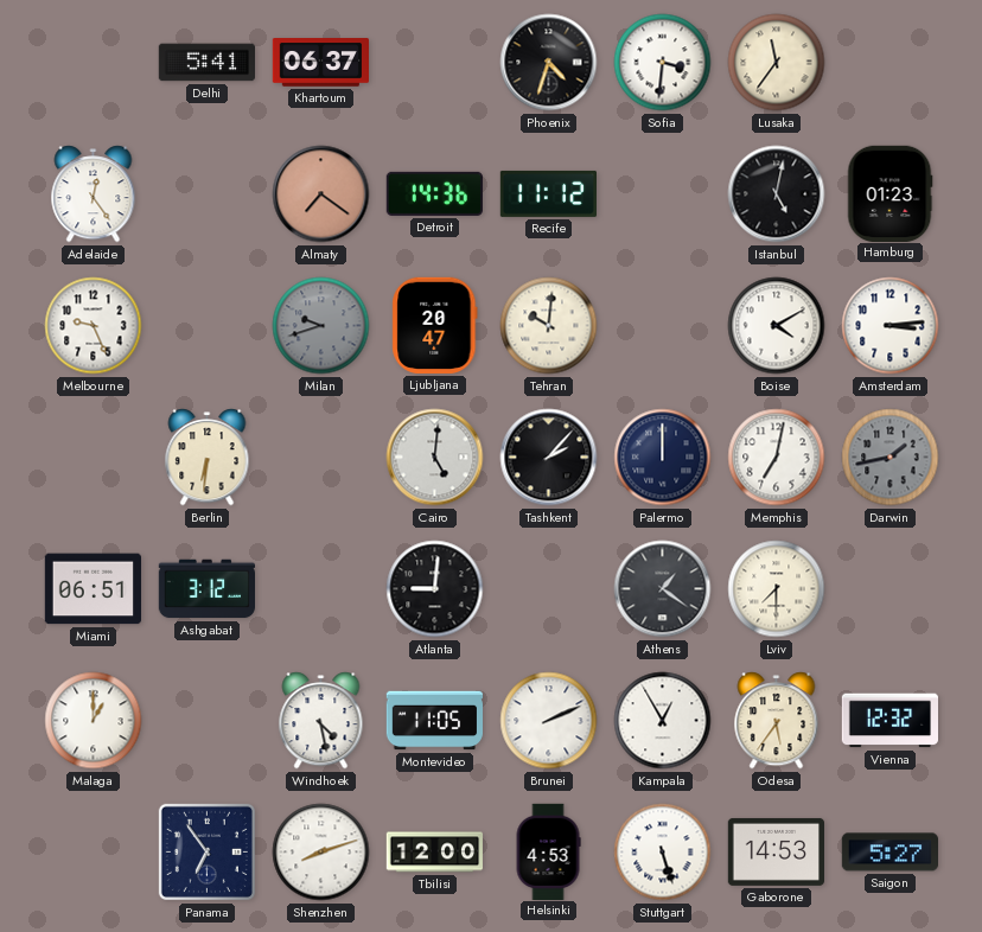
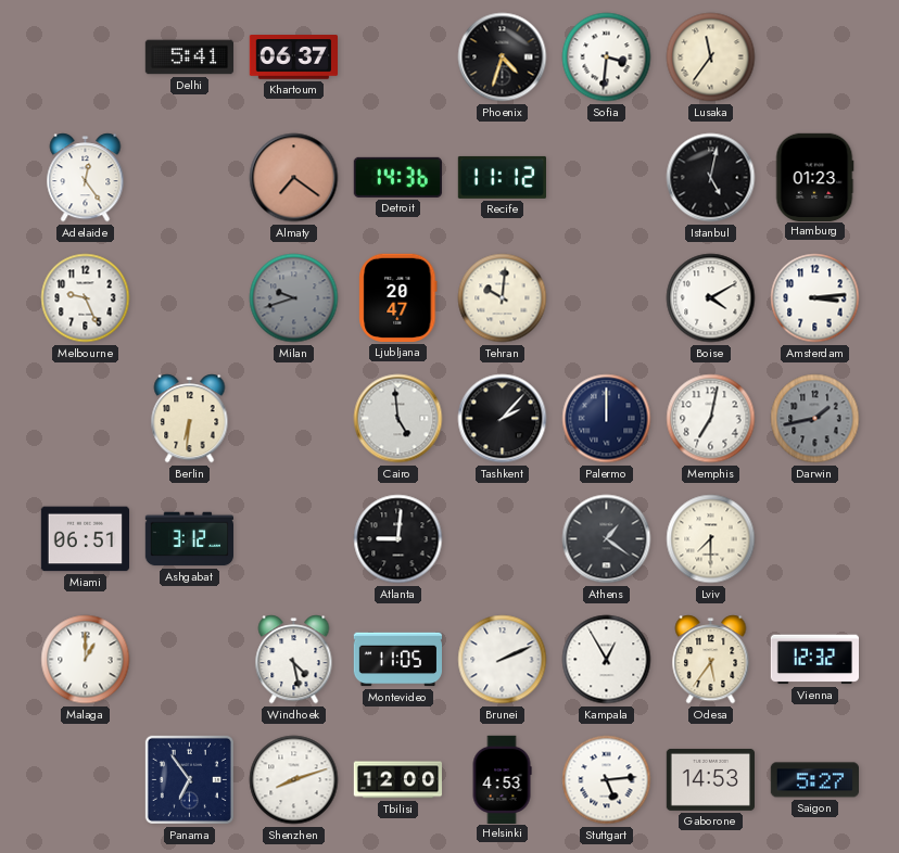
Cairo: 5:01 -> 4:59
Stuttgart: 5:27 -> 5:14
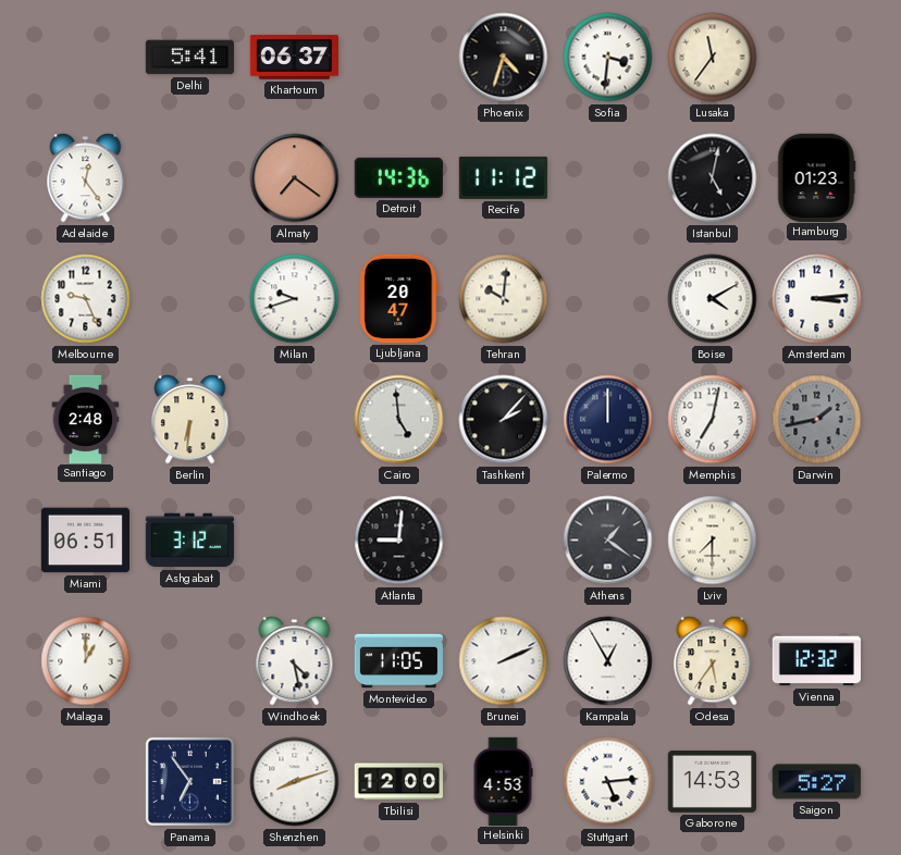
Milan dial: grey -> white
Santiago: none -> 2:48
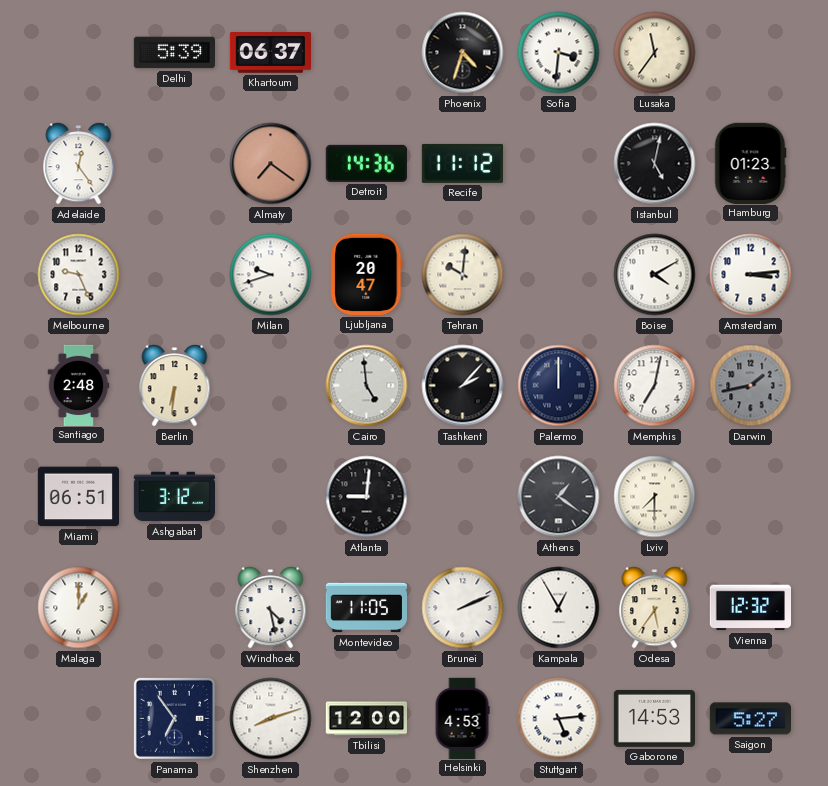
Delhi: 5:41 -> 5:39
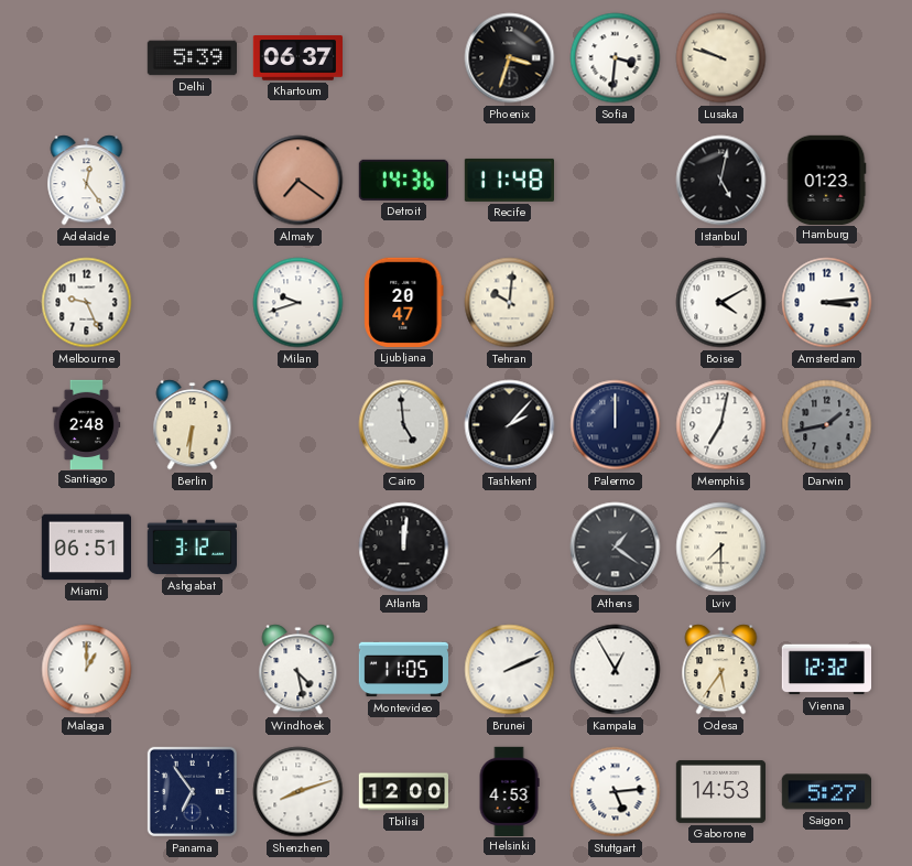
Phoenix: 4:33 -> 3:33
Lusaka: 11:36 -> 9:48
Recife: 11:12 -> 11:48
Atlanta: 9:01 -> 12:01
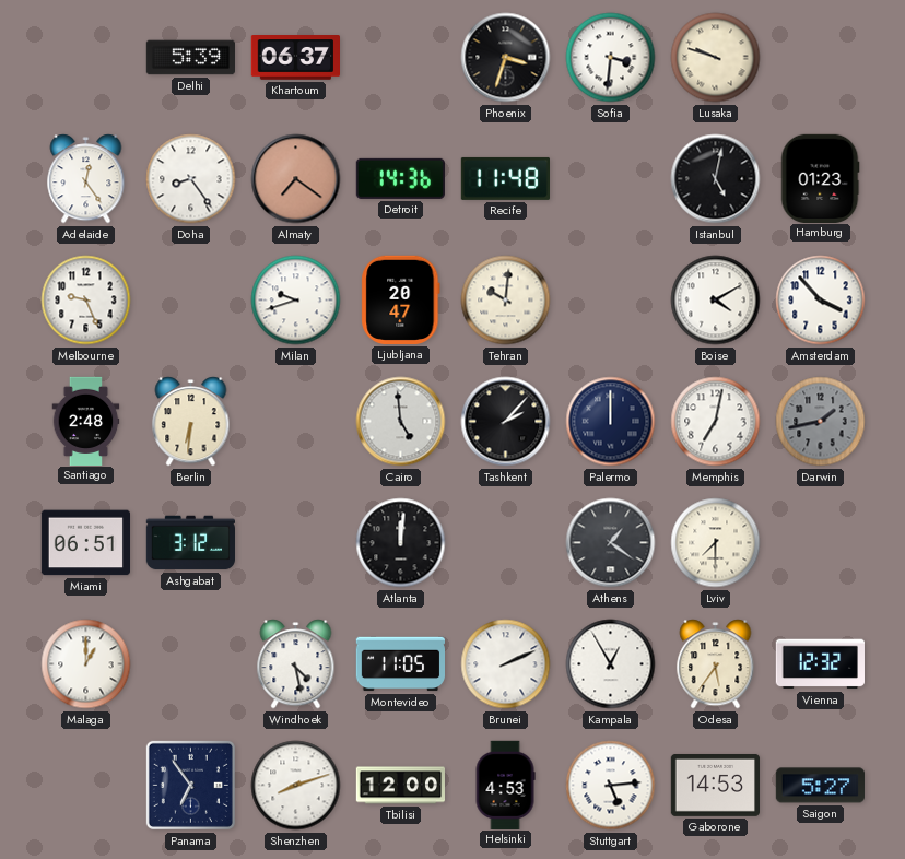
Doha: none -> 8:24
Amsterdam: 3:14 -> 3:53
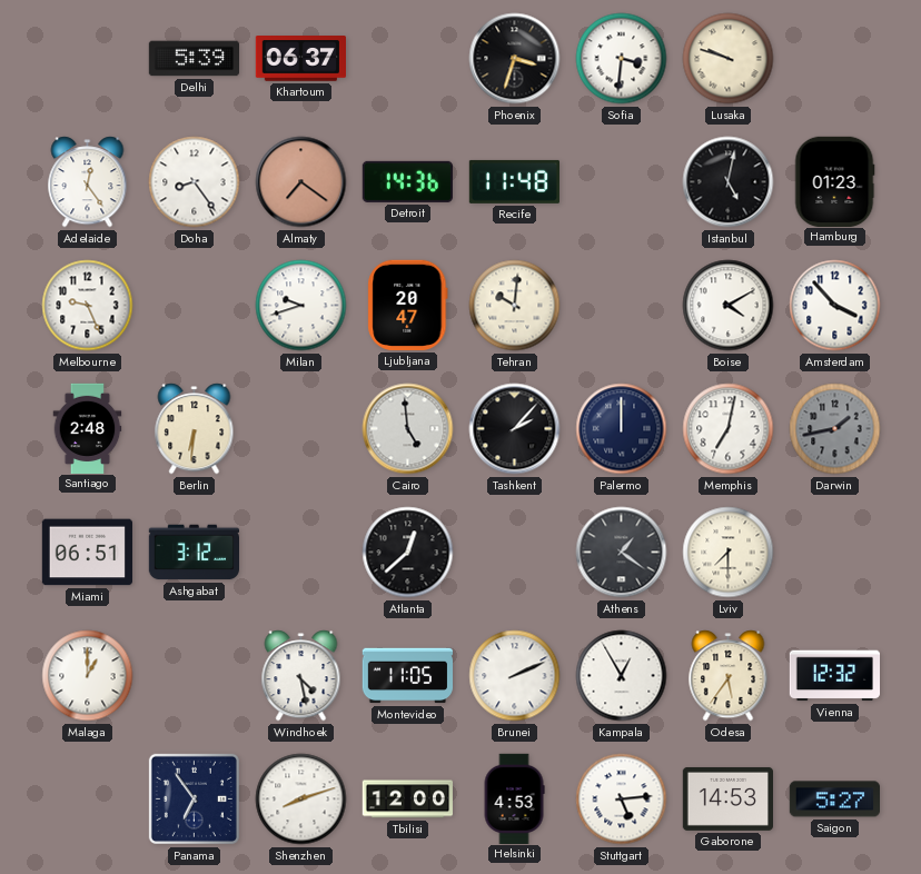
Atlanta: 12:01 -> 12:38
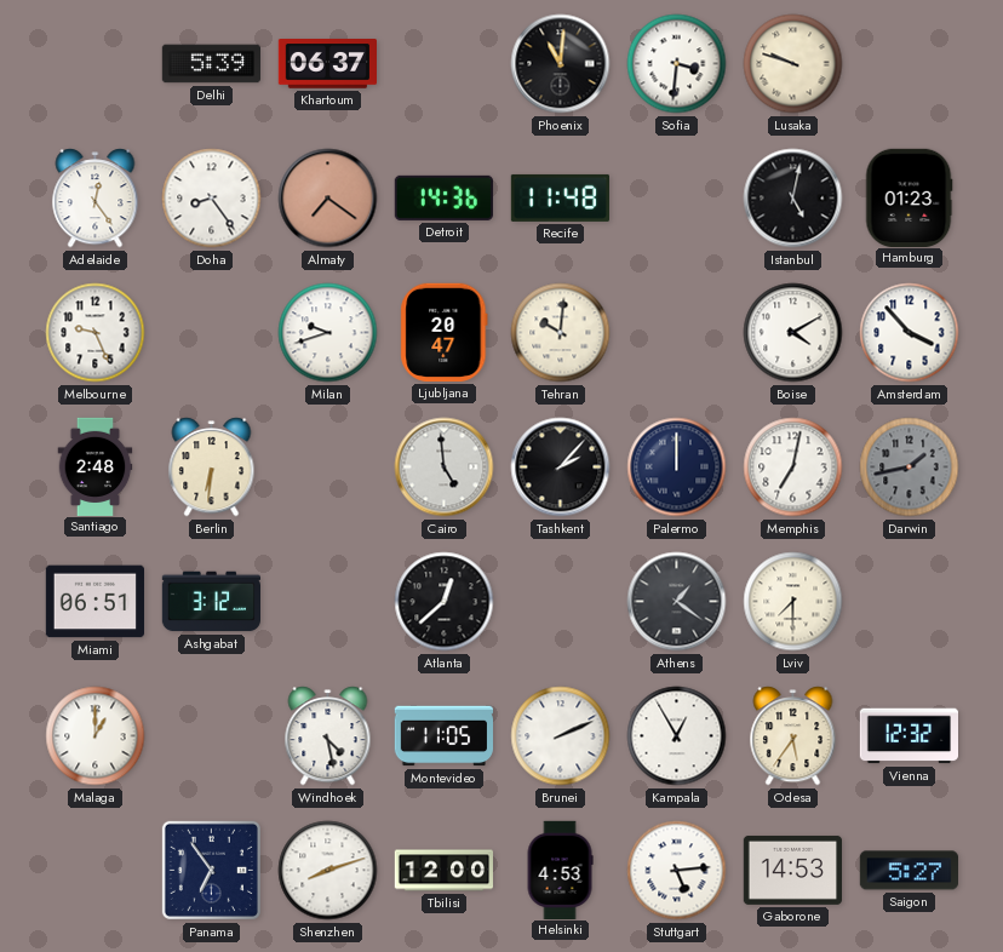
Phoenix: 3:33 -> 11:01
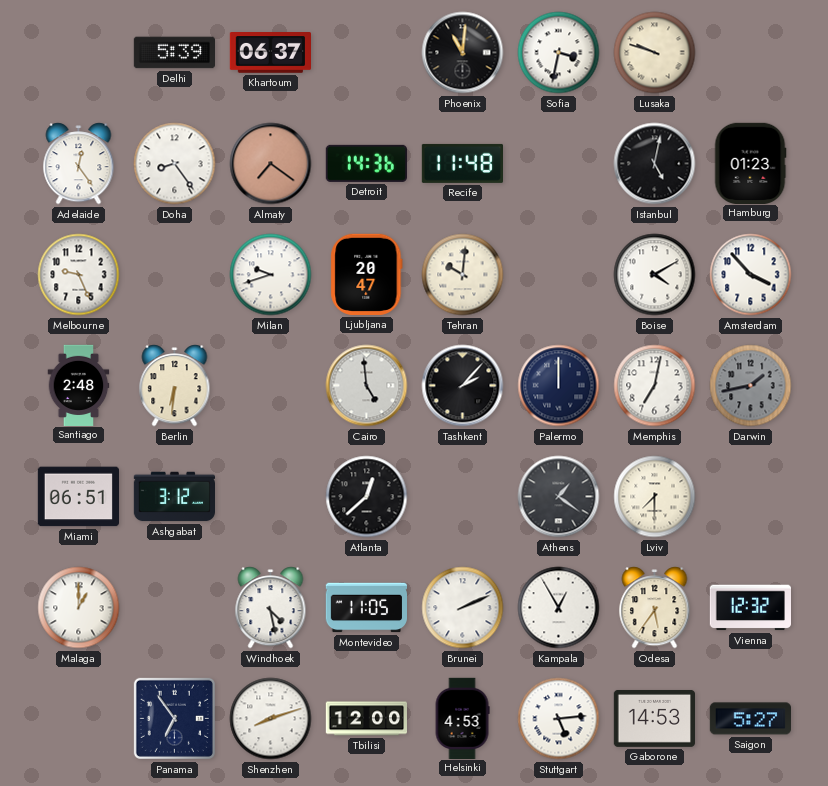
Sofia: 3:31 -> 3:32
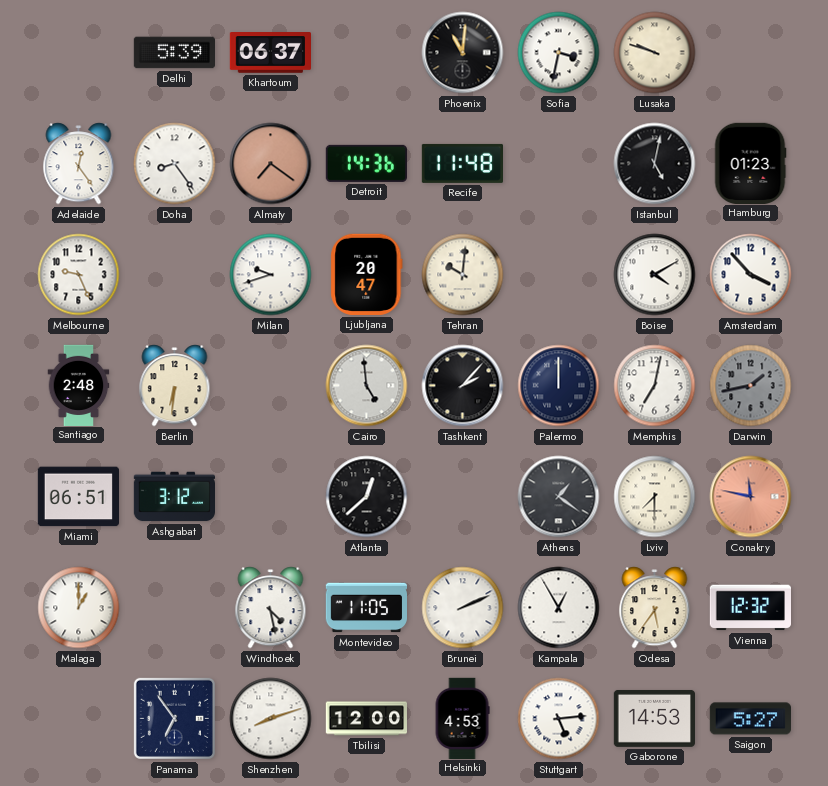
Conakry: none -> 11:47
